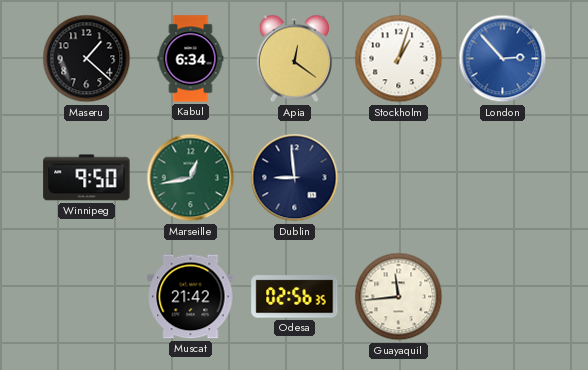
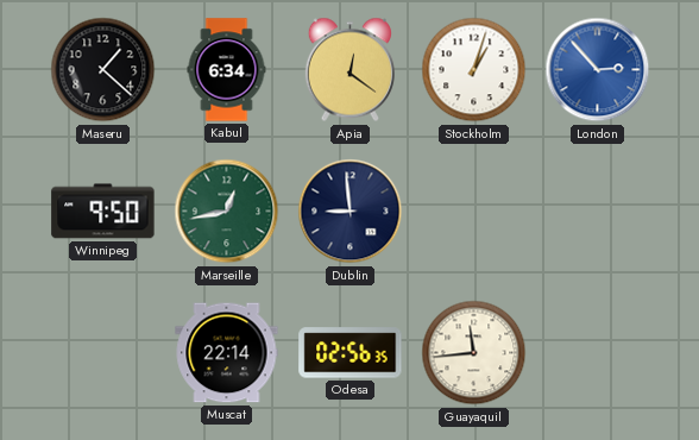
Muscat: 21:42 -> 22:14
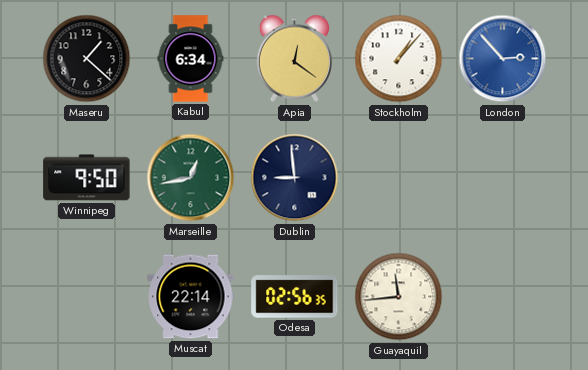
Stockholm: 1:03 -> 1:07
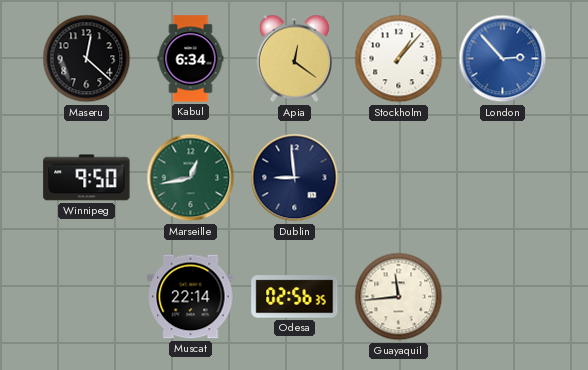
Maseru: 1:22 -> 12:22
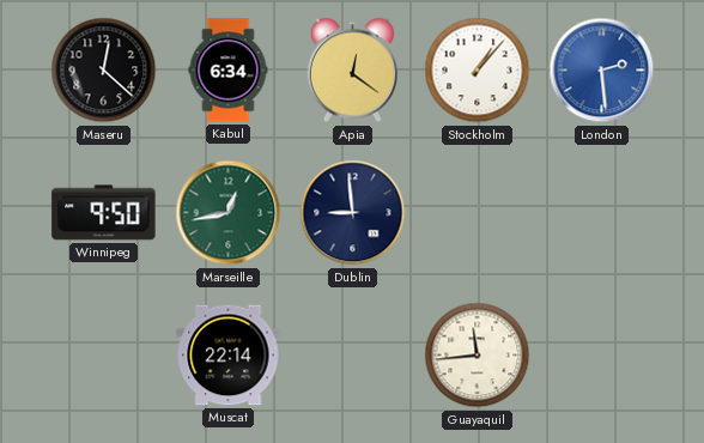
London: 2:53 -> 2:29
Odesa: 02:56 -> none
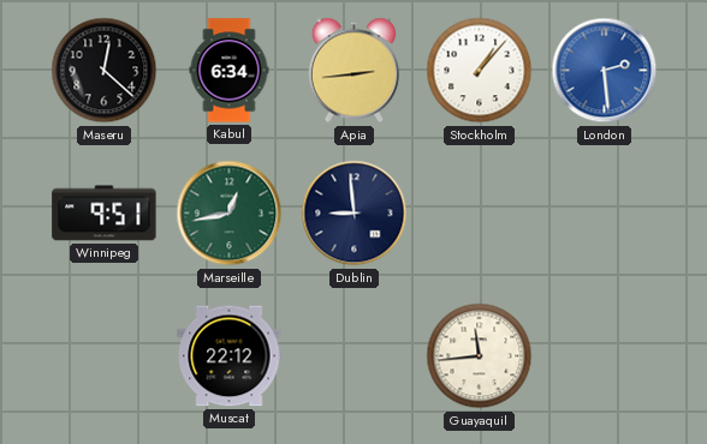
Apia: 12:21 -> 2:44
Winnipeg: 9:50 -> 9:51
Muscat: 22:14 -> 22:12
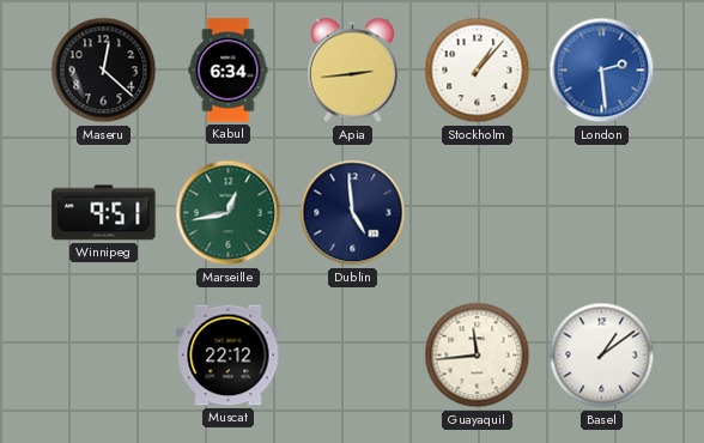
Dublin: 8:59 -> 4:59
Basel: none -> 1:09
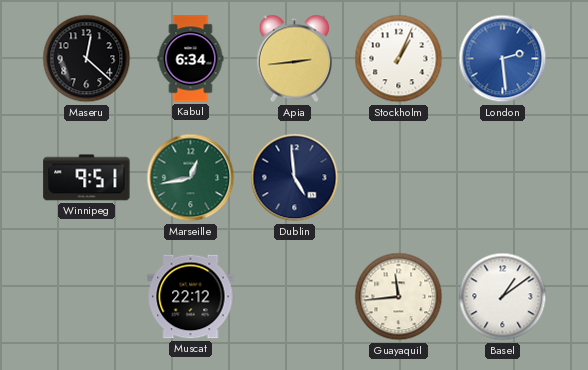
Stockholm: 1:07 -> 1:04
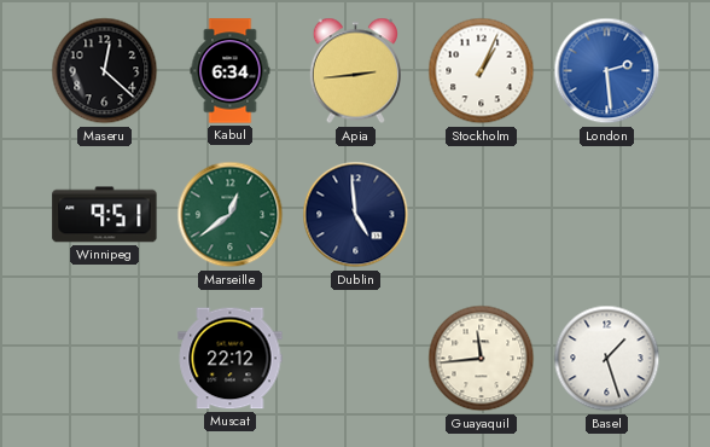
Marseille: 12:43 -> 12:39
Basel: 1:09 -> 1:27
